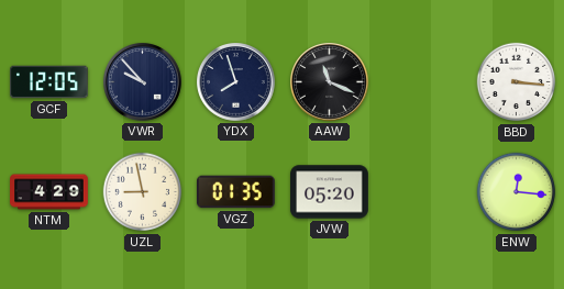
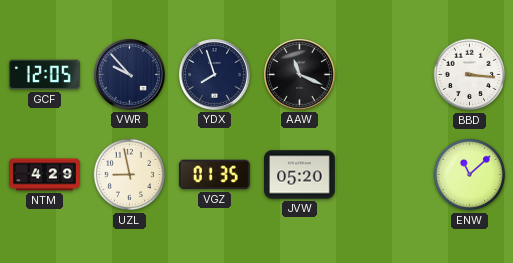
ENW: 12:16 -> 11:08
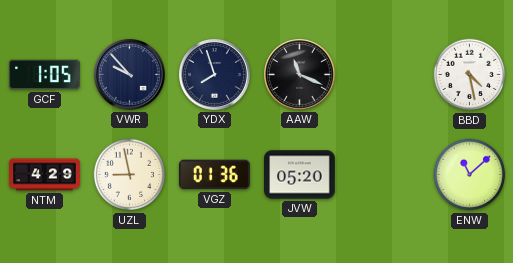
GCF: 12:05 -> 1:05
BBD: 3:16 -> 4:28
VGZ: 01:35 -> 01:36
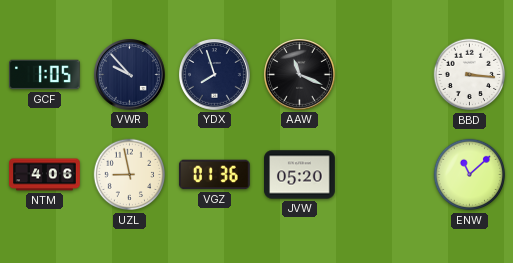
BBD: 4:28 -> 3:16
NTM: 4:29 -> 4:06
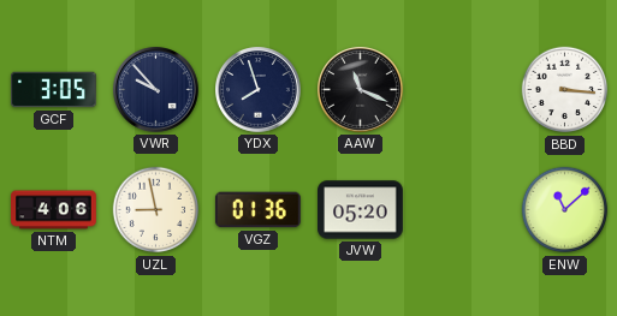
GCF: 1:05 -> 3:05
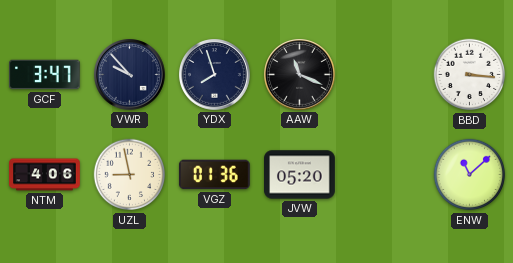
GCF: 3:05 -> 3:47
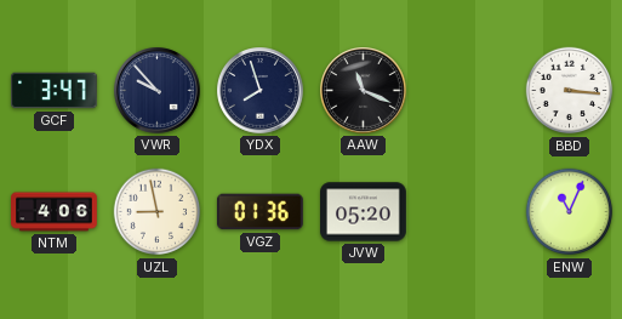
ENW: 11:08 -> 11:04
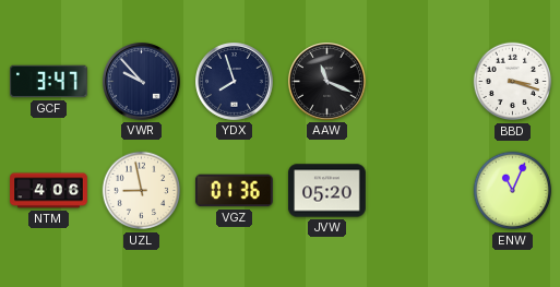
BBD: 3:16 -> 3:18
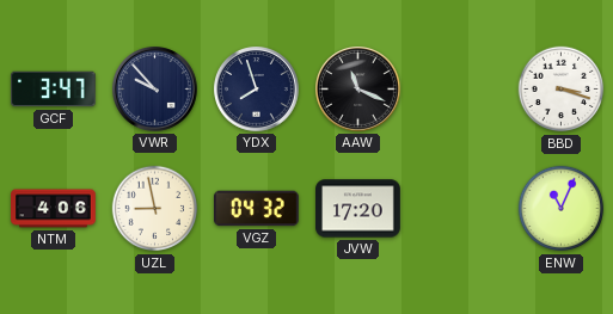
VGZ: 01:36 -> 04:32
JVW: 05:20 -> 17:20
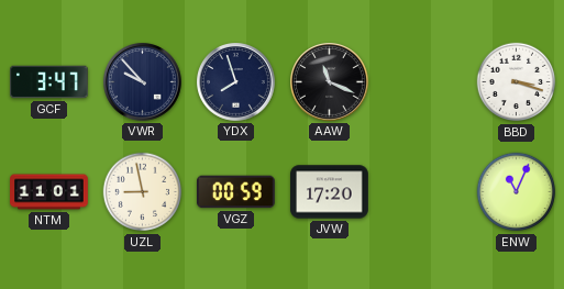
NTM: 4:06 -> 11:01
VGZ: 04:32 -> 00:59
